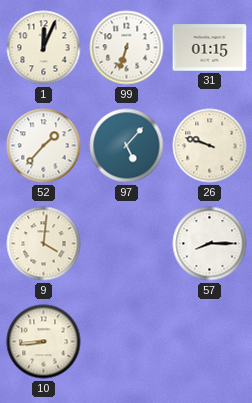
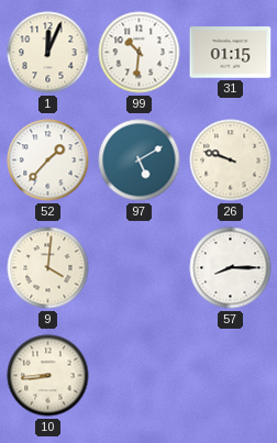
99: 6:33 -> 10:31
97: 5:07 -> 5:10
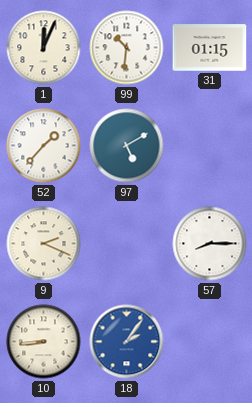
26: 9:48 -> none
9: 4:01 -> 2:19
18: none -> 2:06
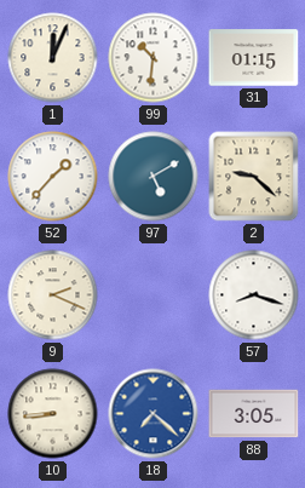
2: none -> 9:22
57: 8:15 -> 8:18
18: 2:06 -> 7:22
88: none -> 3:05
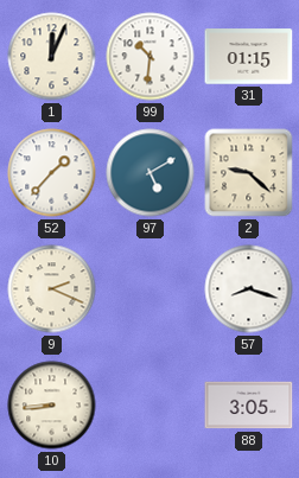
18: 7:22 -> none
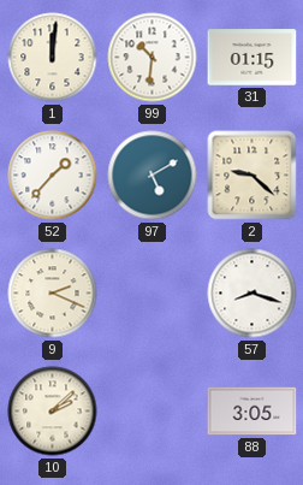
1: 12:04 -> 12:01
10: 8:44 -> 2:08
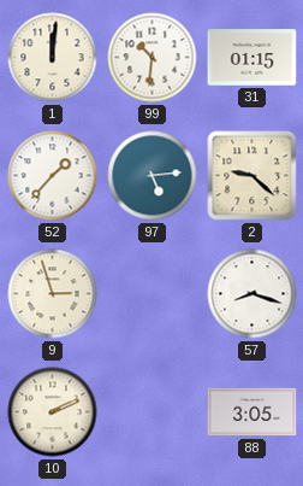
97: 5:10 -> 5:14
9: 2:19 -> 2:57
10: 2:08 -> 2:11
